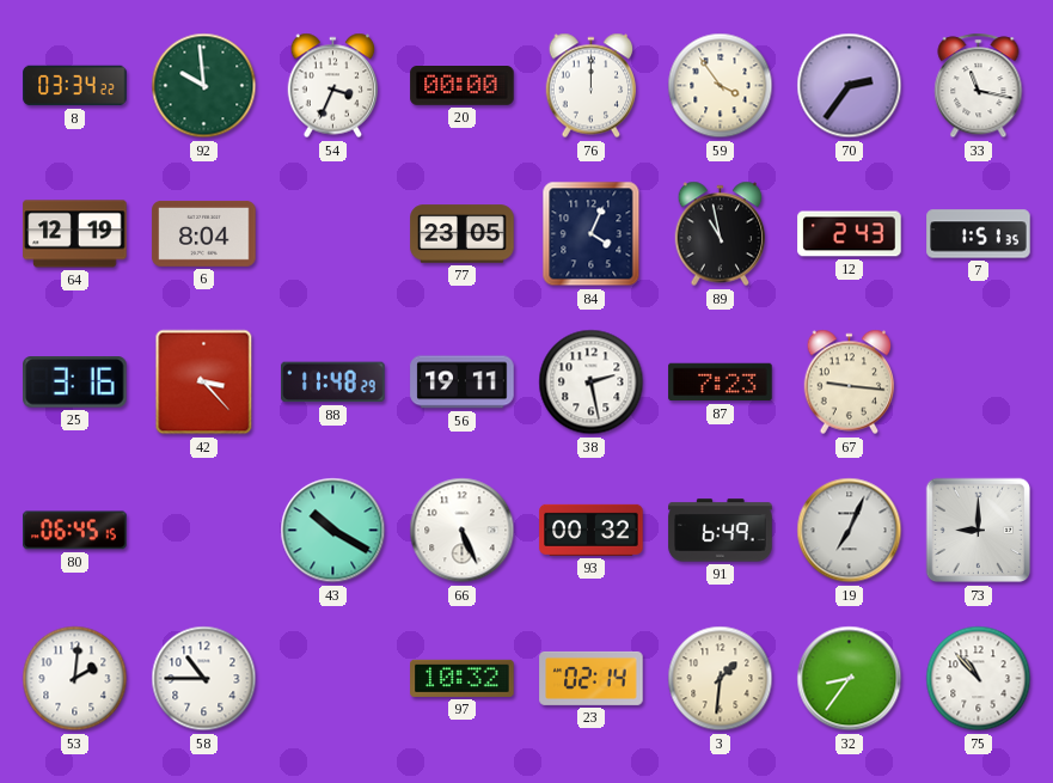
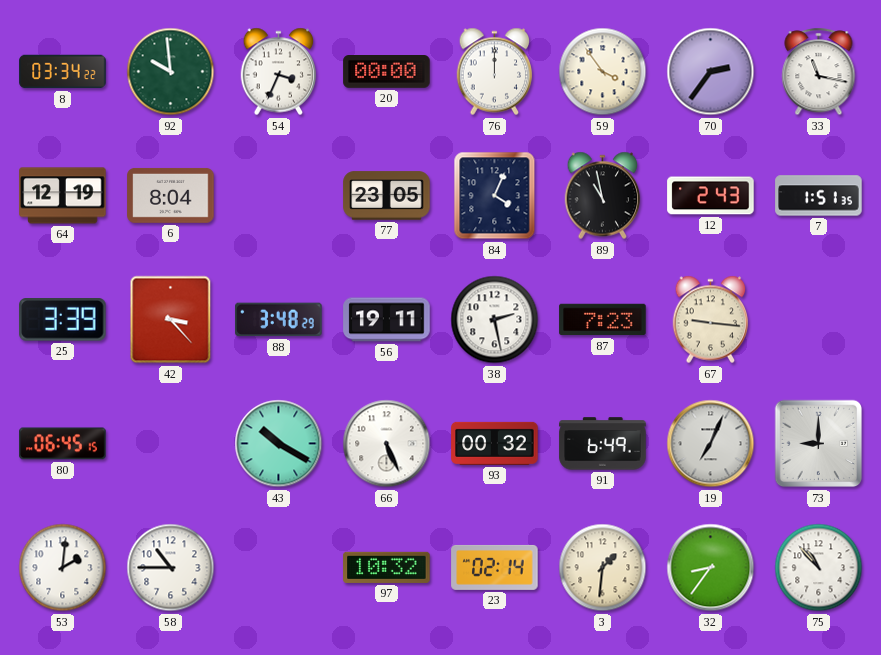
25: 3:16 -> 3:39
88: 11:48 -> 3:48
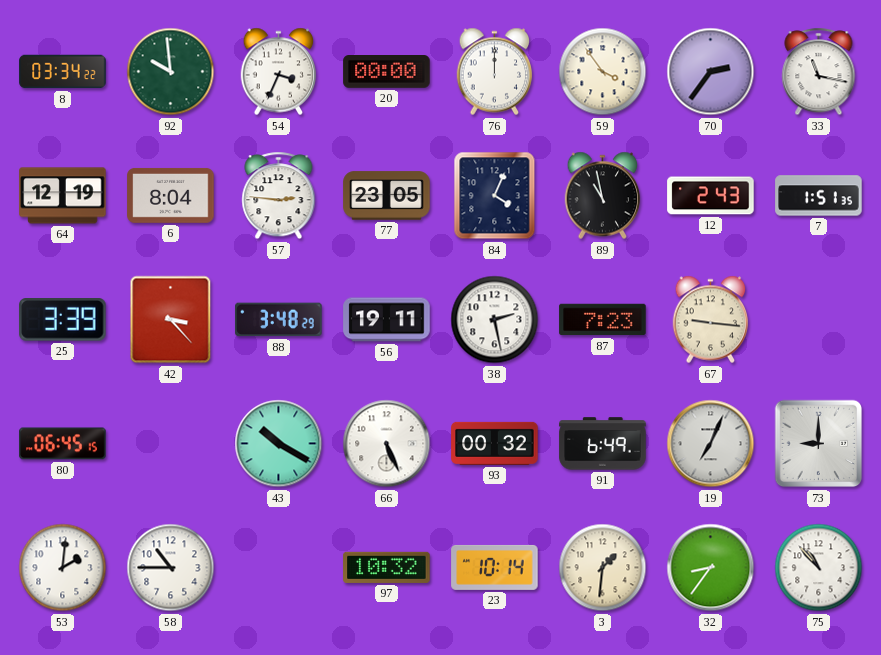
57: none -> 2:46
23: 02:14 -> 10:14
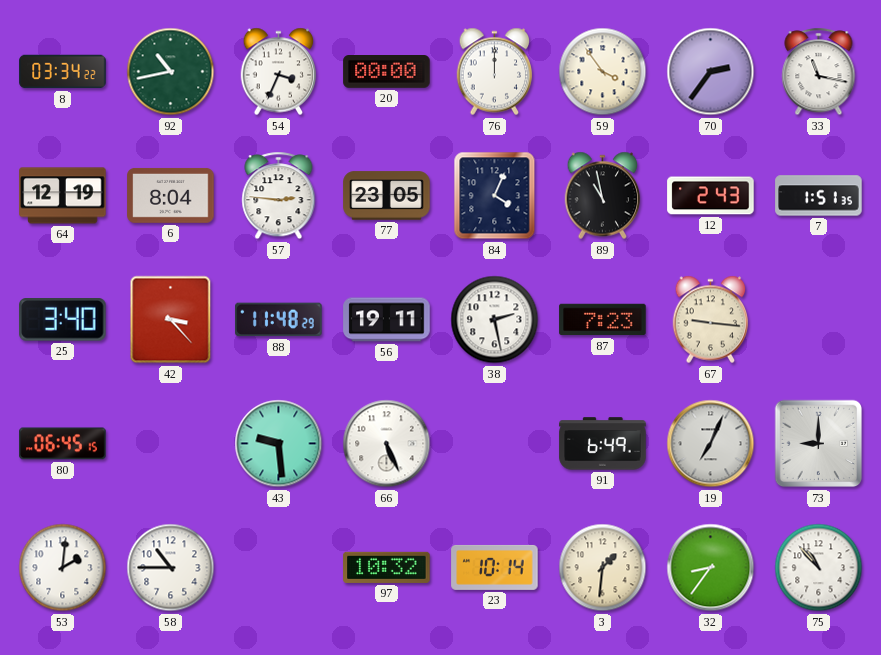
92: 9:59 -> 10:43
25: 3:39 -> 3:40
88: 3:48 -> 11:48
43: 10:20 -> 9:29
93: 00:32 -> none
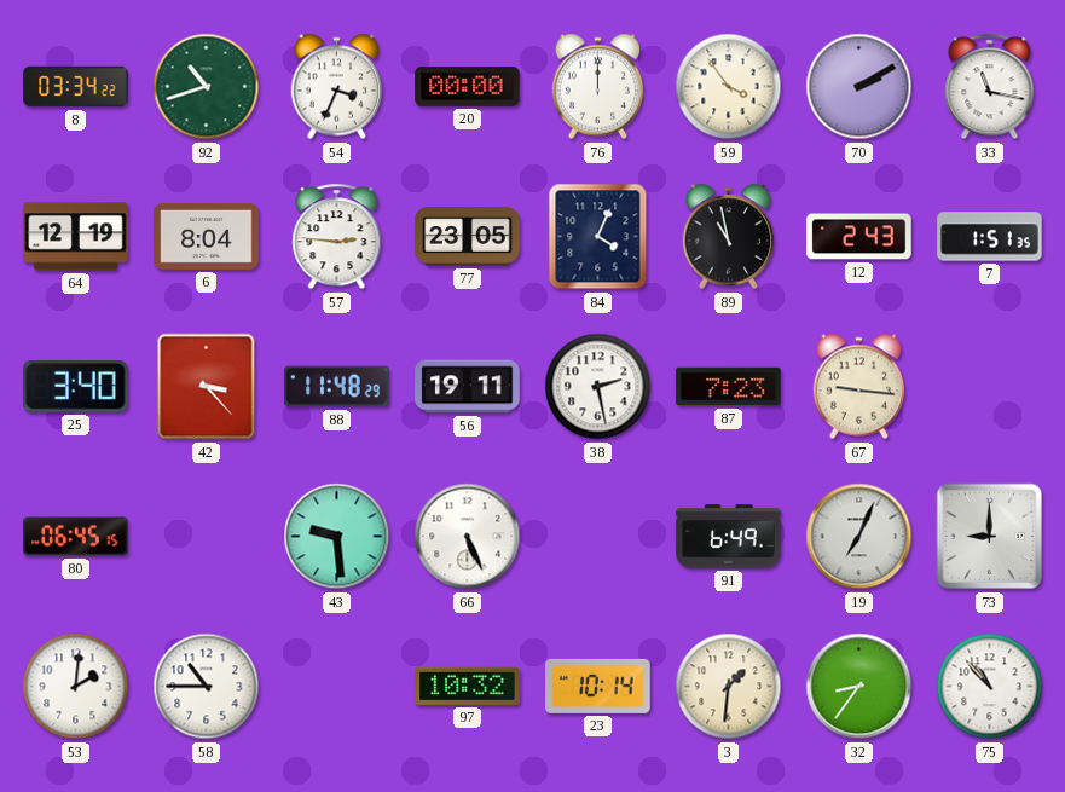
92: 10:43 -> 10:42
70: 2:36 -> 2:10
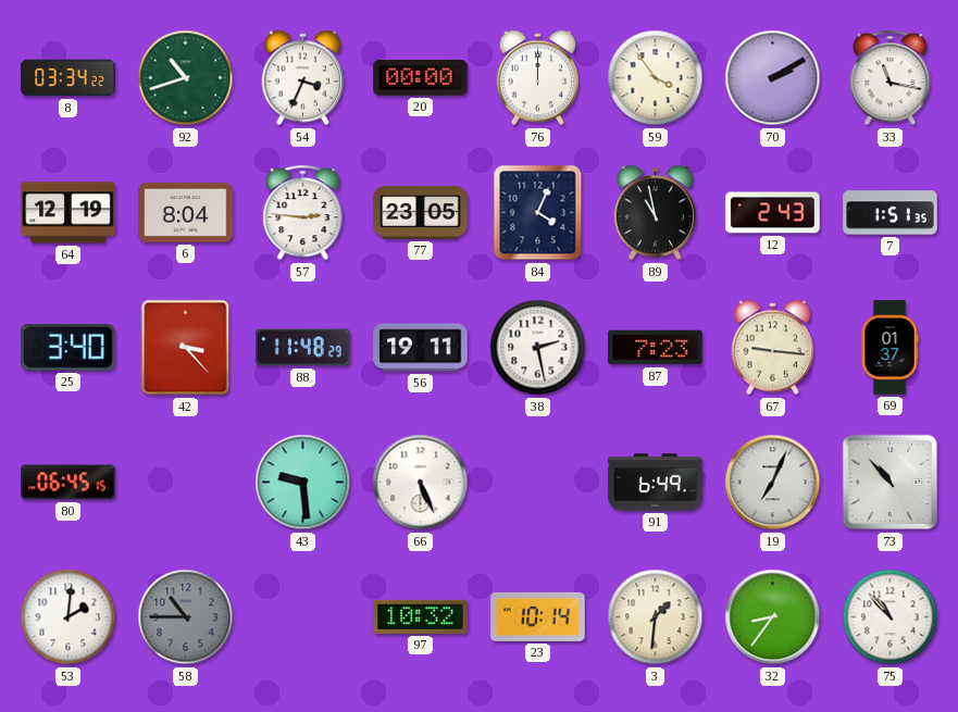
69: none -> 01:37
73: 9:00 -> 10:53
58 dial: white -> grey
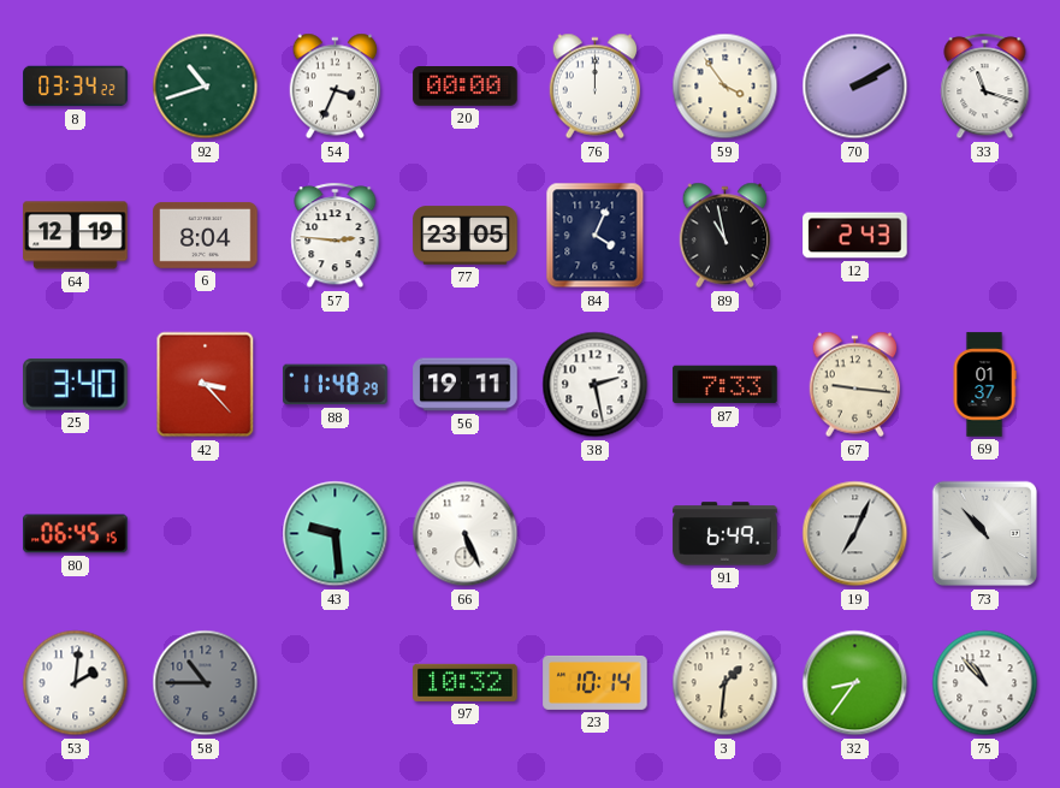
33: 11:17 -> 11:18
7: 1:51 -> none
87: 7:23 -> 7:33
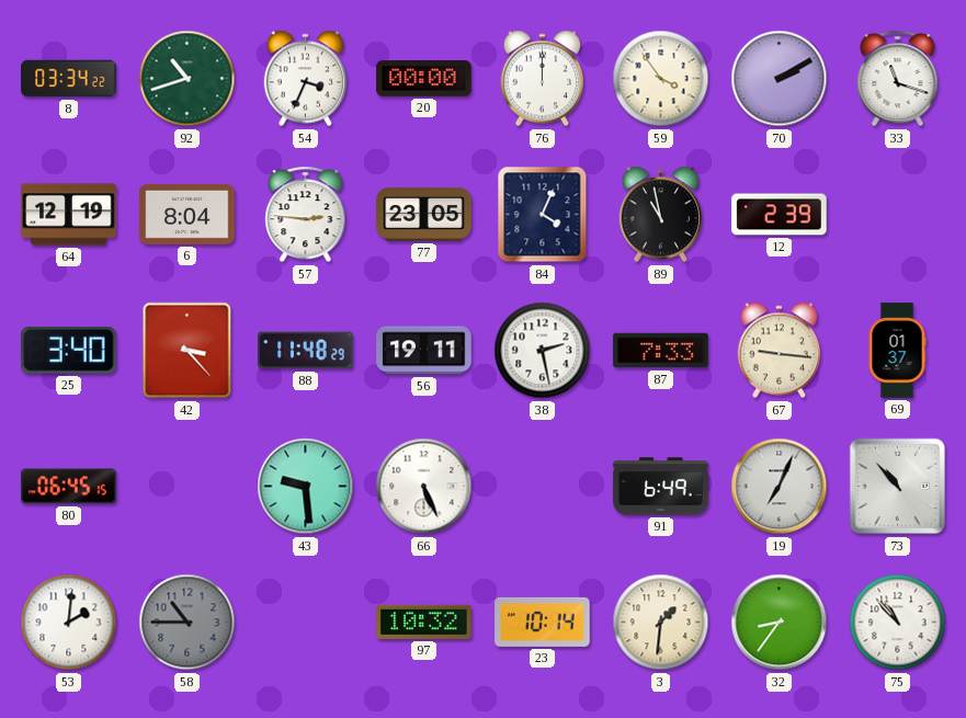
12: 2:43 -> 2:39
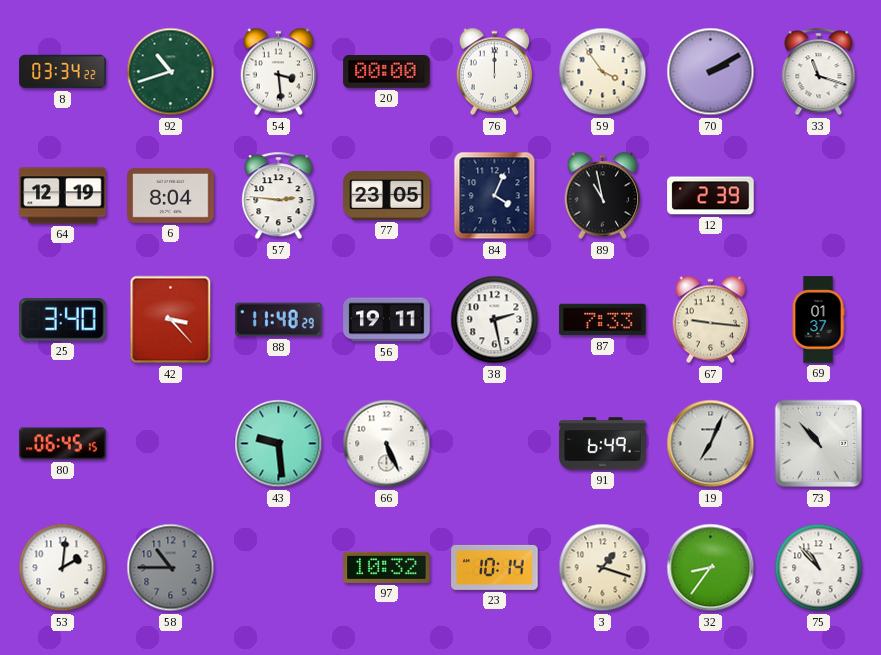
54: 3:34 -> 3:29
3: 1:31 -> 1:18
